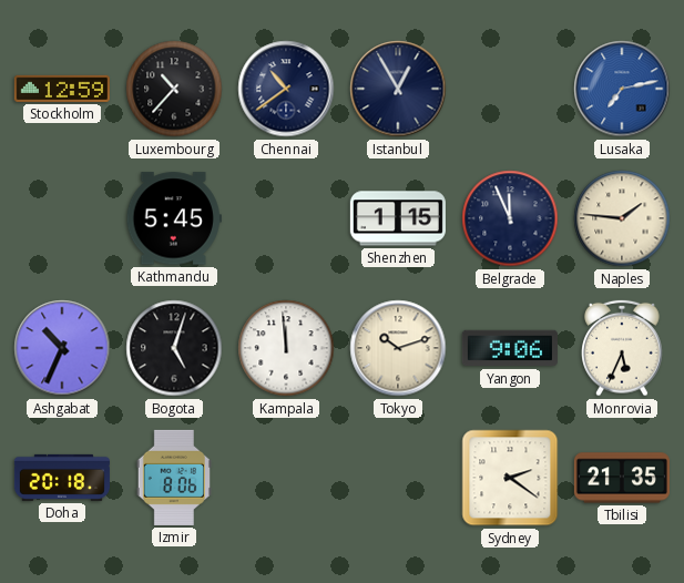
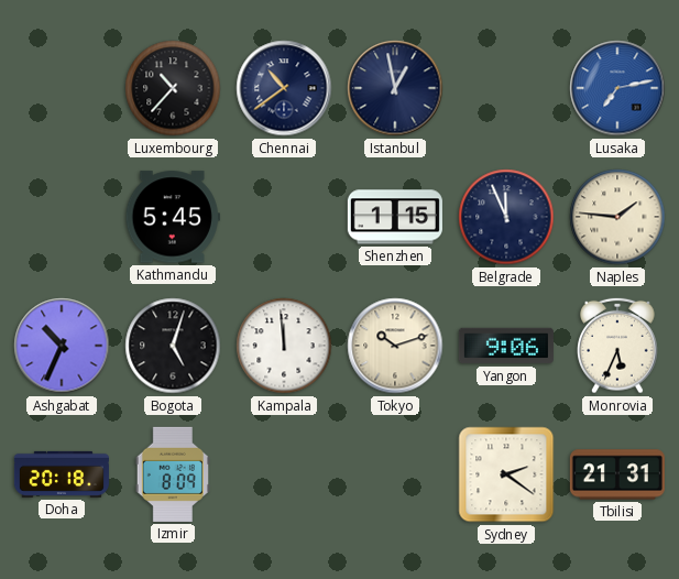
Stockholm: 12:59 -> none
Istanbul: 12:55 -> 12:58
Izmir: 8:06 -> 8:09
Tbilisi: 21:35 -> 21:31
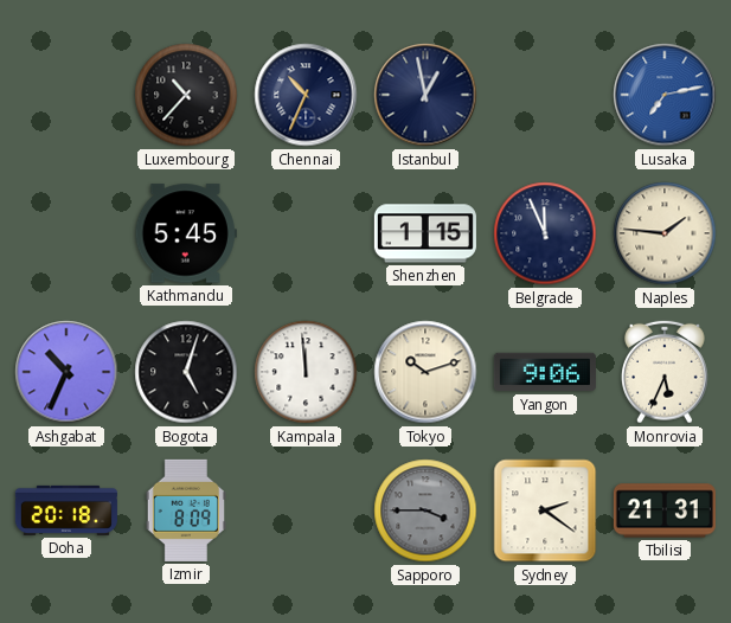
Chennai: 10:39 -> 10:34
Sapporo: none -> 3:45
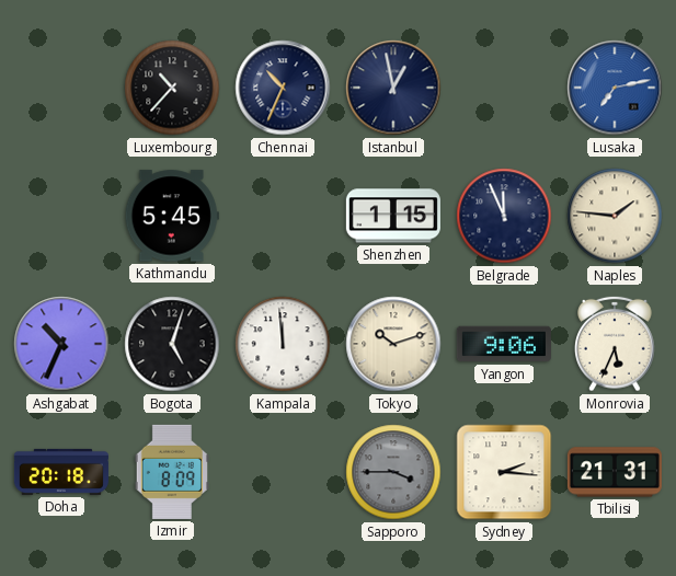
Sydney: 2:21 -> 2:16
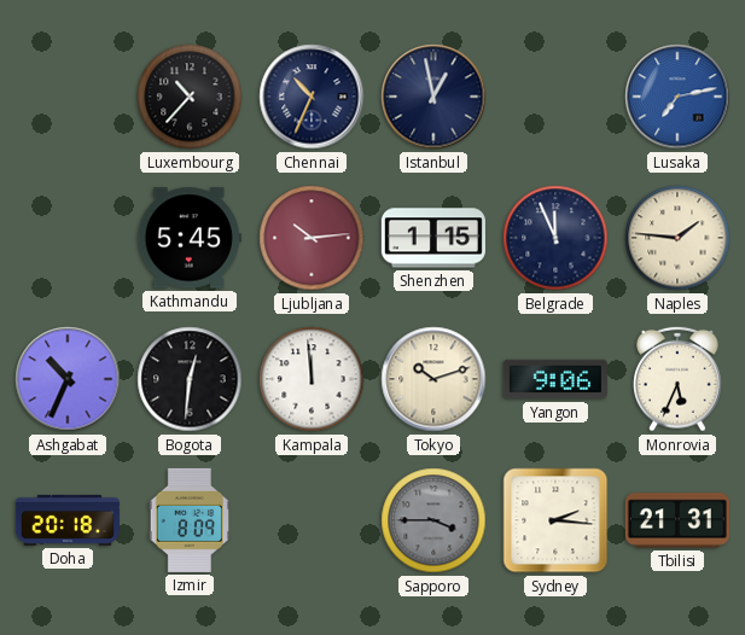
Ljubljana: none -> 10:14
Bogota: 5:03 -> 12:31
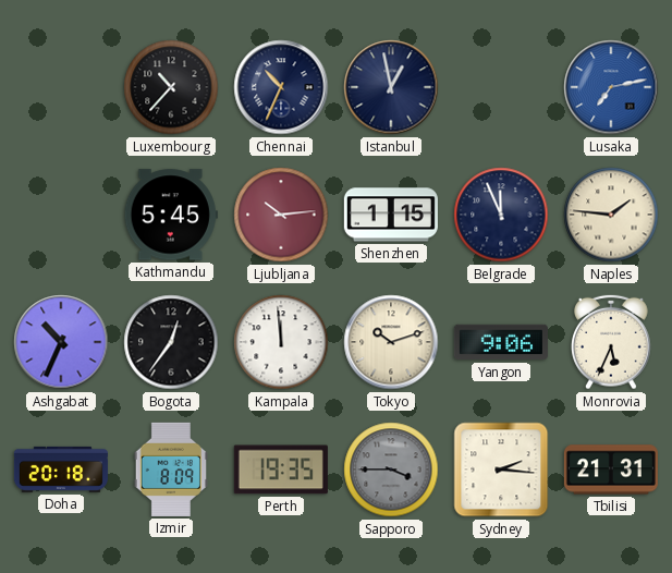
Bogota: 12:31 -> 12:36
Perth: none -> 19:35
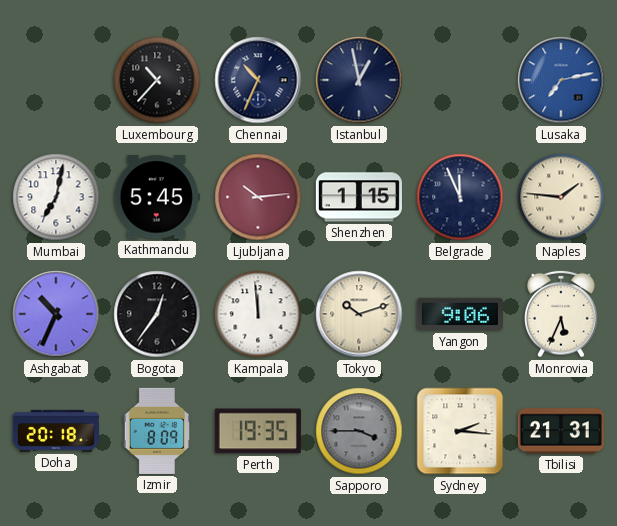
Mumbai: none -> 7:02
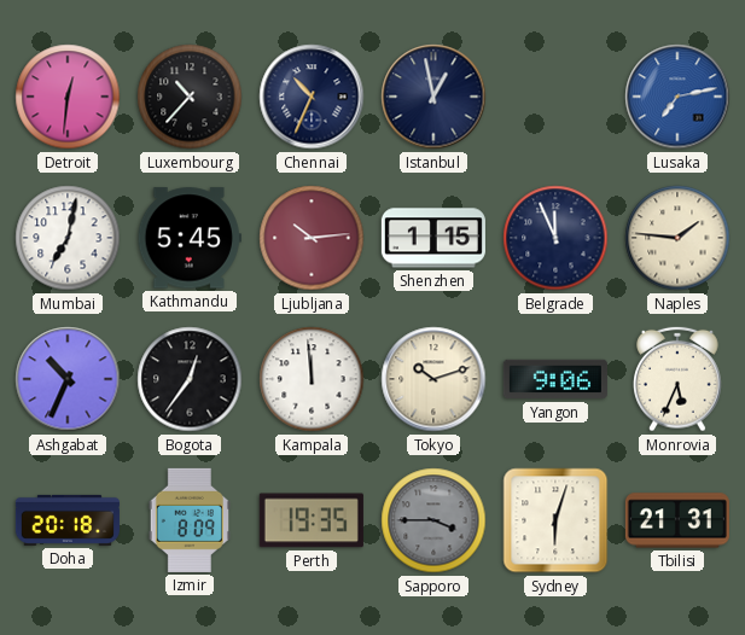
Detroit: none -> 12:31
Sydney: 2:16 -> 6:03
